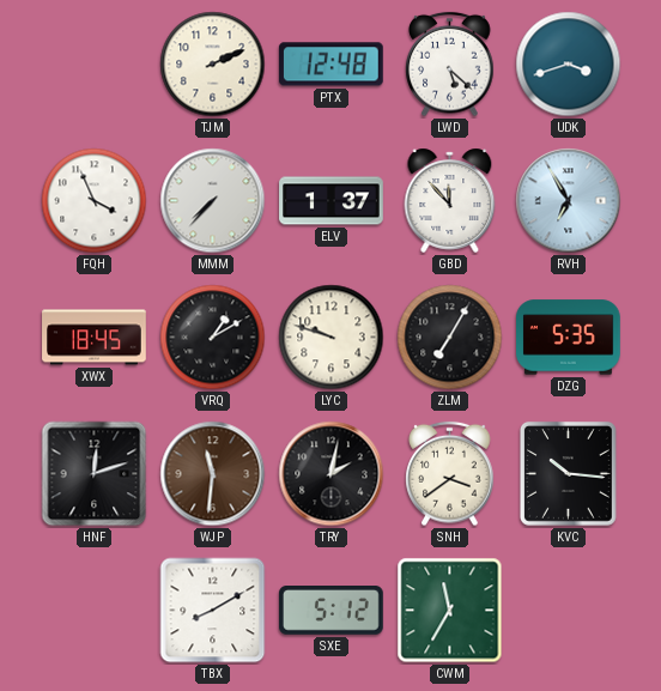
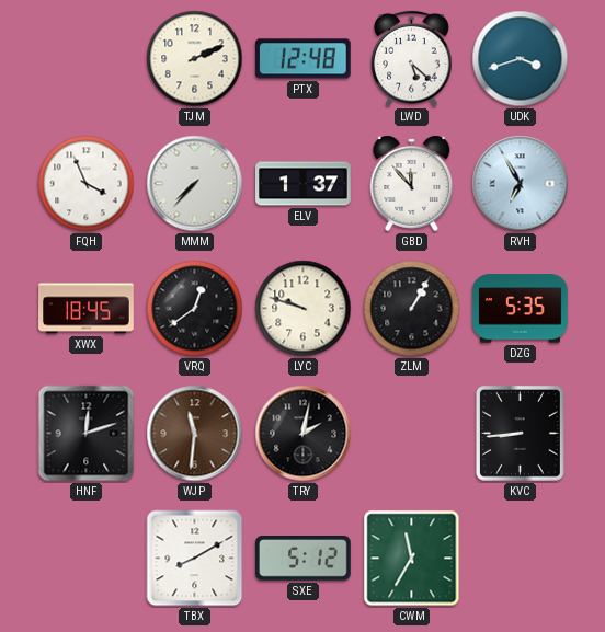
VRQ: 1:10 -> 12:39
ZLM: 7:05 -> 1:05
SNH: 3:39 -> none
KVC: 10:16 -> 8:44
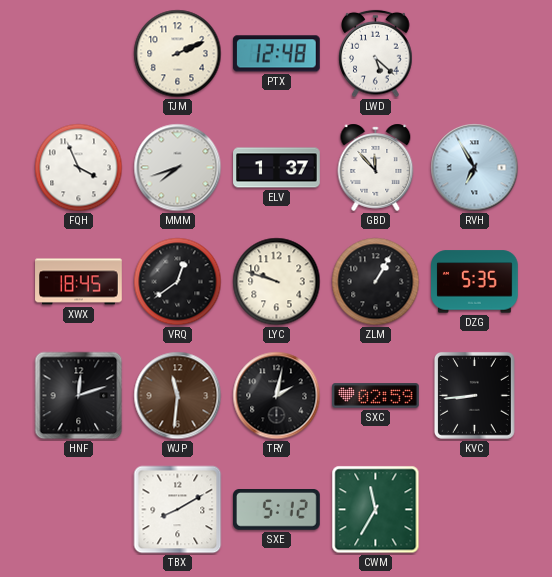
UDK: 3:42 -> none
MMM: 7:37 -> 7:42
SXC: none -> 02:59
